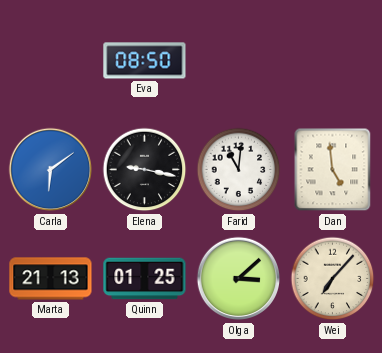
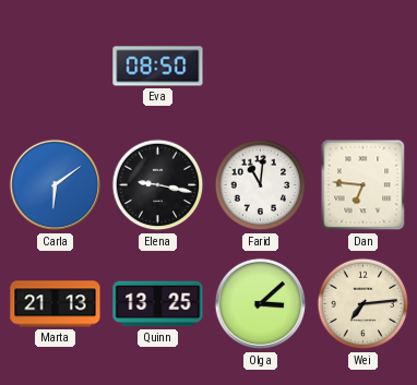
Dan: 4:59 -> 6:46
Quinn: 01:25 -> 13:25
Wei: 7:07 -> 7:14
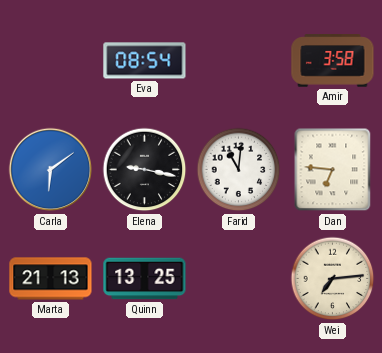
Eva: 08:50 -> 08:54
Amir: none -> 3:58
Olga: 3:08 -> none
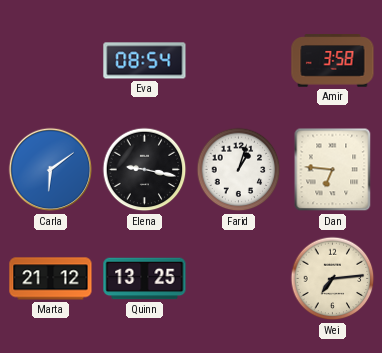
Farid: 11:01 -> 1:03
Marta: 21:13 -> 21:12
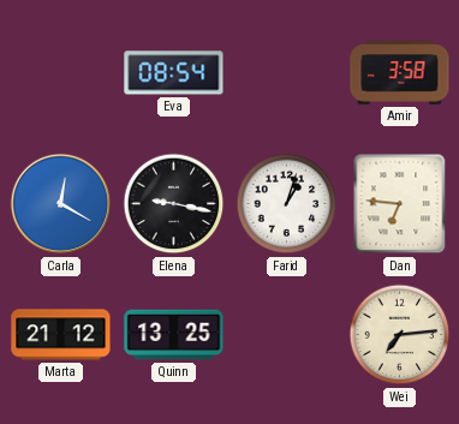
Carla: 6:09 -> 12:20
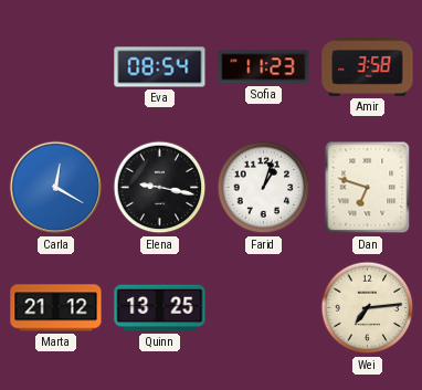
Sofia: none -> 11:23
Dan: 6:46 -> 6:48
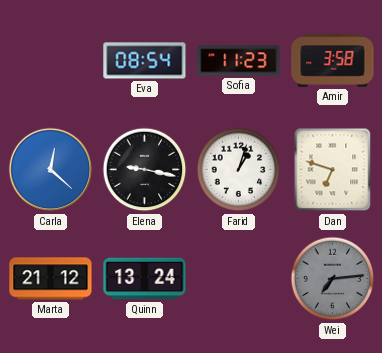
Carla: 12:20 -> 12:22
Quinn: 13:25 -> 13:24
Wei dial: cream -> grey
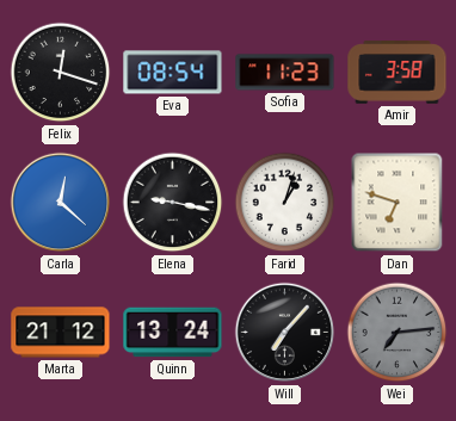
Felix: none -> 12:18
Will: none -> 7:07
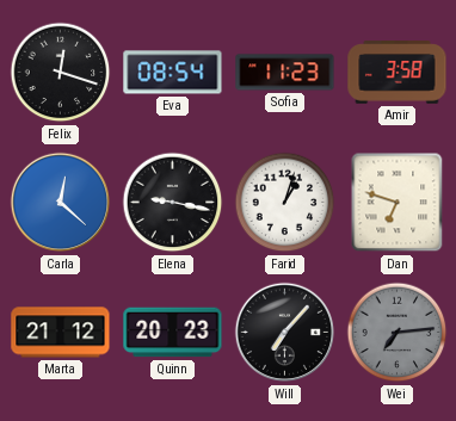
Quinn: 13:24 -> 20:23
